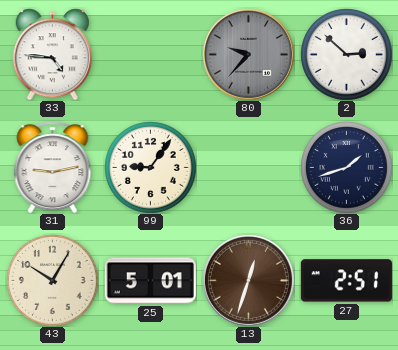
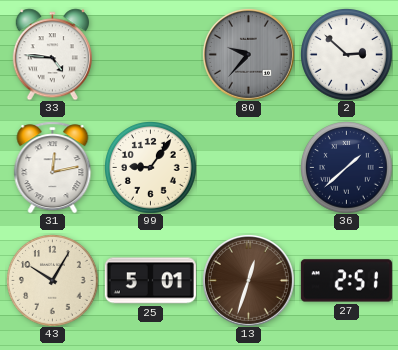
31: 9:13 -> 12:13
36: 1:42 -> 1:38
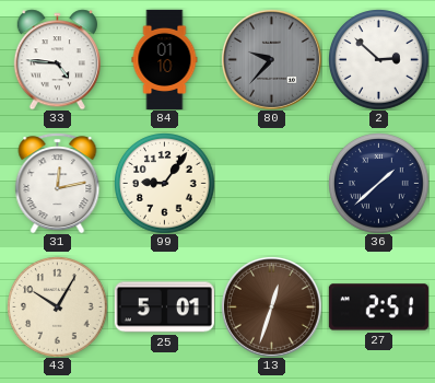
84: none -> 01:10
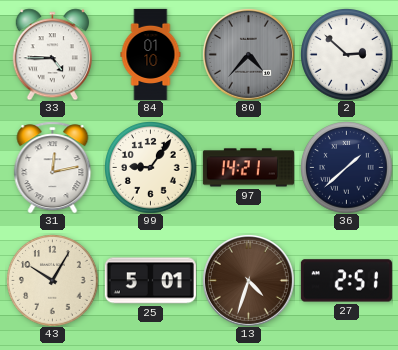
33: 4:46 -> 4:45
80: 9:37 -> 4:37
97: none -> 14:21
13: 12:33 -> 4:33
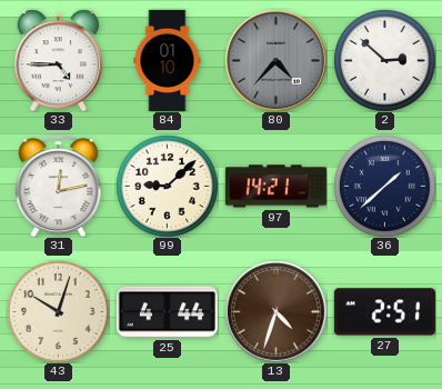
99: 9:06 -> 9:08
43: 10:05 -> 10:03
25: 5:01 -> 4:44
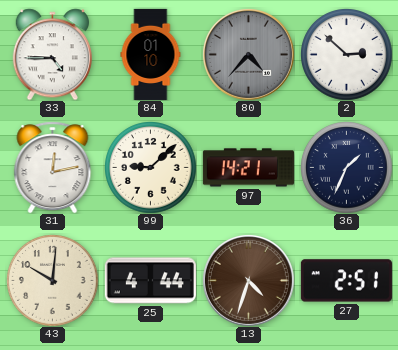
36: 1:38 -> 1:34
43: 10:03 -> 10:01
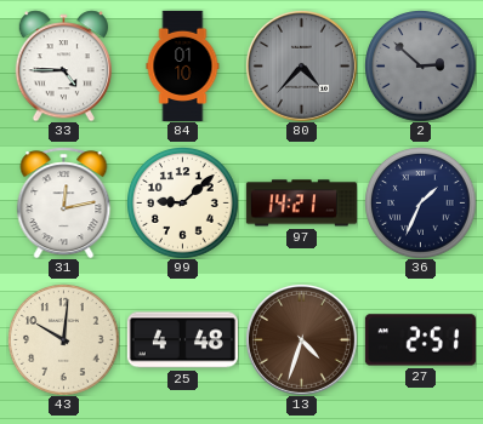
2 dial: white -> grey
25: 4:44 -> 4:48
